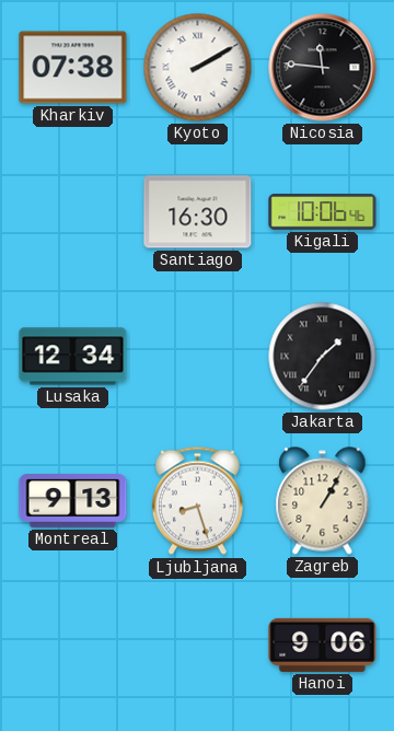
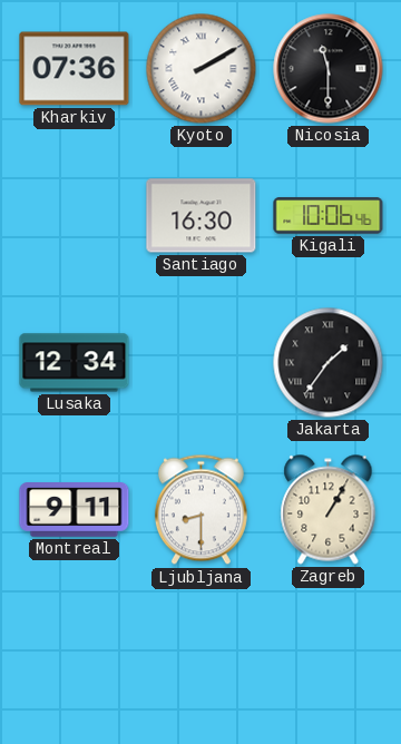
Kharkiv: 07:38 -> 07:36
Nicosia: 11:46 -> 11:30
Montreal: 9:13 -> 9:11
Ljubljana: 8:27 -> 8:30
Hanoi: 9:06 -> none
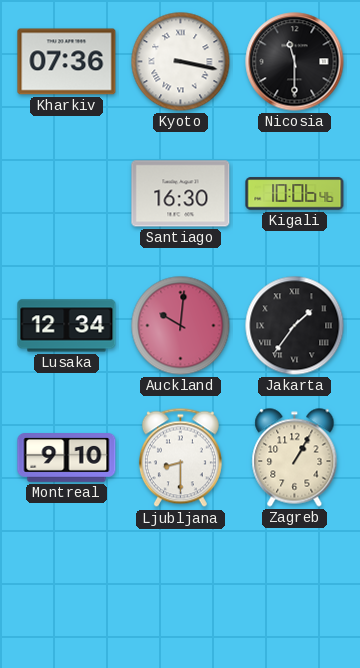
Kyoto: 2:10 -> 3:17
Auckland: none -> 10:01
Montreal: 9:11 -> 9:10
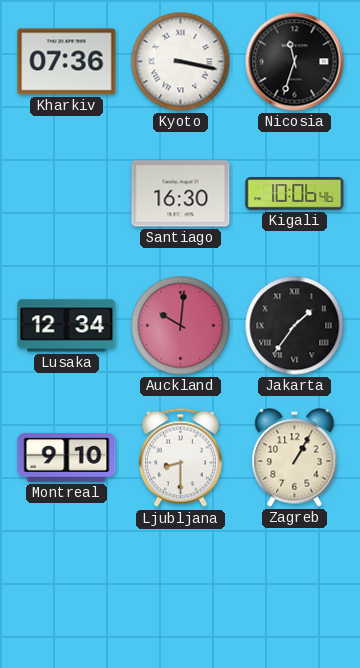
Nicosia: 11:30 -> 11:33
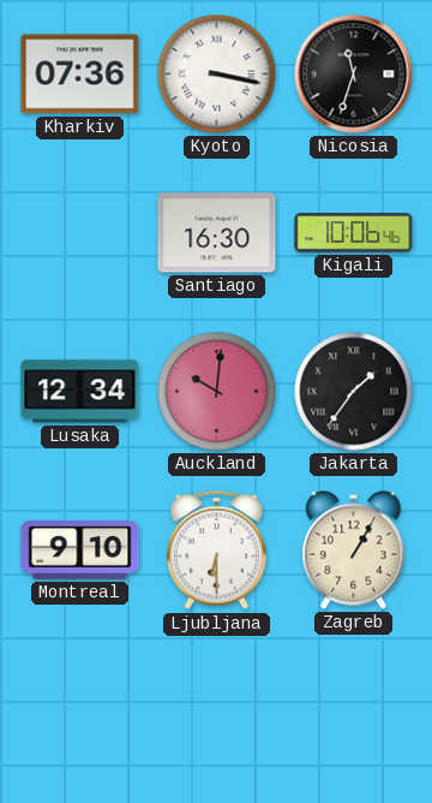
Ljubljana: 8:30 -> 6:30
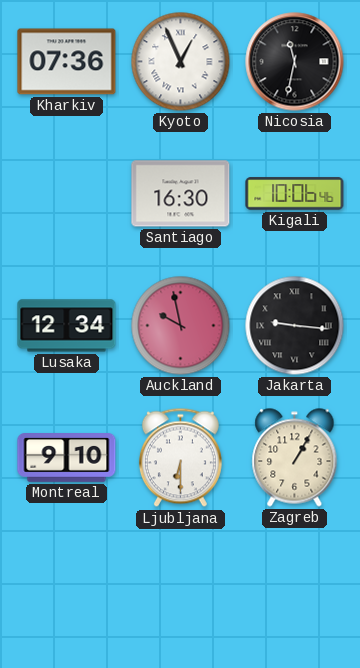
Kyoto: 3:17 -> 12:56
Nicosia: 11:33 -> 11:32
Auckland: 10:01 -> 9:58
Jakarta: 1:36 -> 9:16
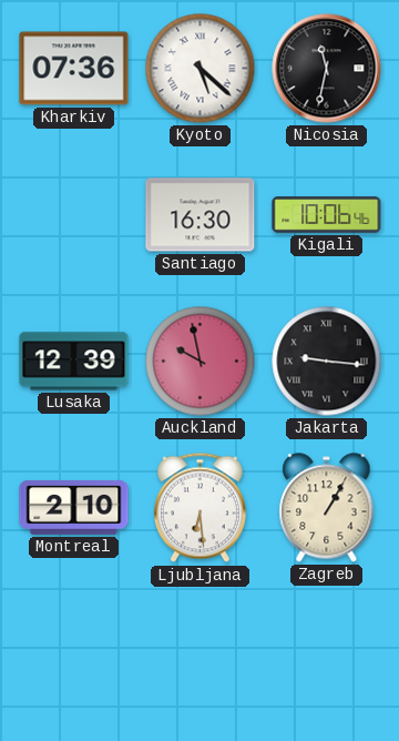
Kyoto: 12:56 -> 5:22
Lusaka: 12:34 -> 12:39
Montreal: 9:10 -> 2:10
Ljubljana: 6:30 -> 6:29
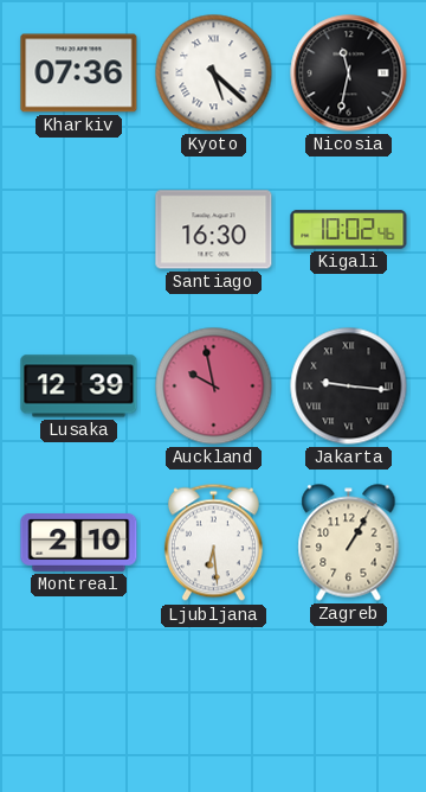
Kigali: 10:06 -> 10:02
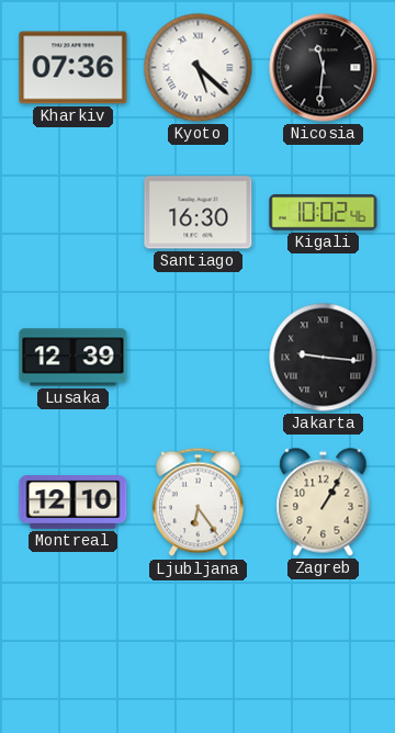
Nicosia: 11:32 -> 11:31
Auckland: 9:58 -> none
Montreal: 2:10 -> 12:10
Ljubljana: 6:29 -> 6:24
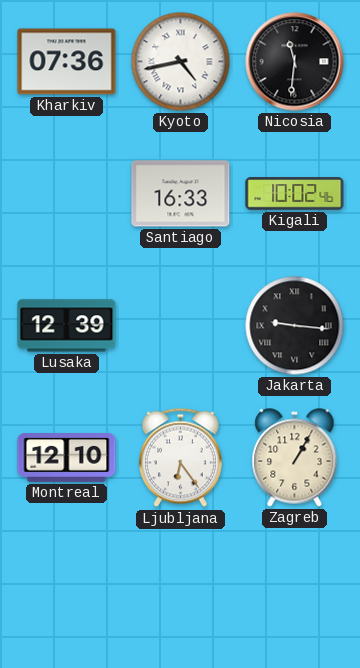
Kyoto: 5:22 -> 4:43
Santiago: 16:30 -> 16:33
